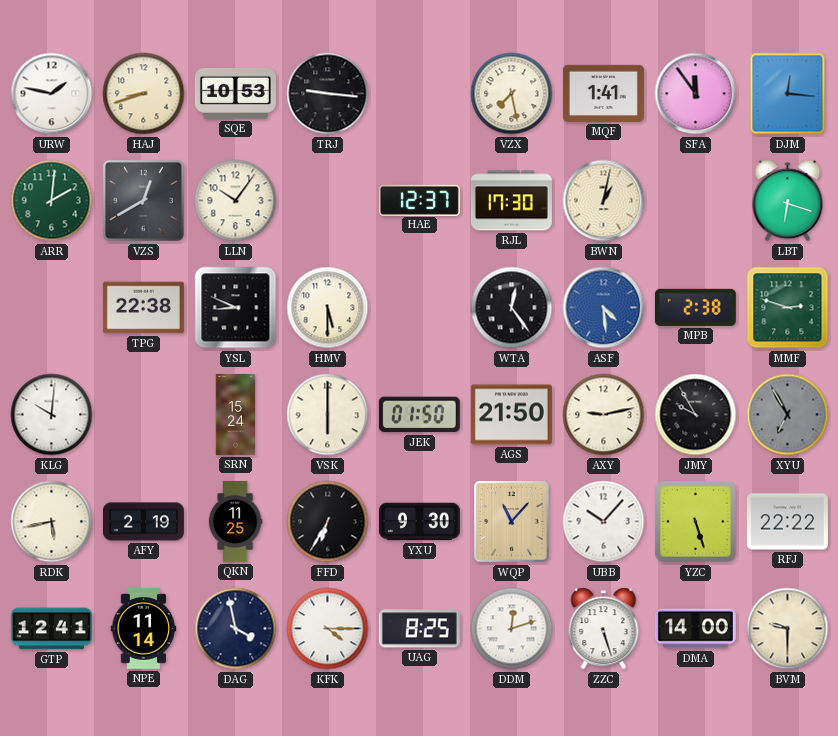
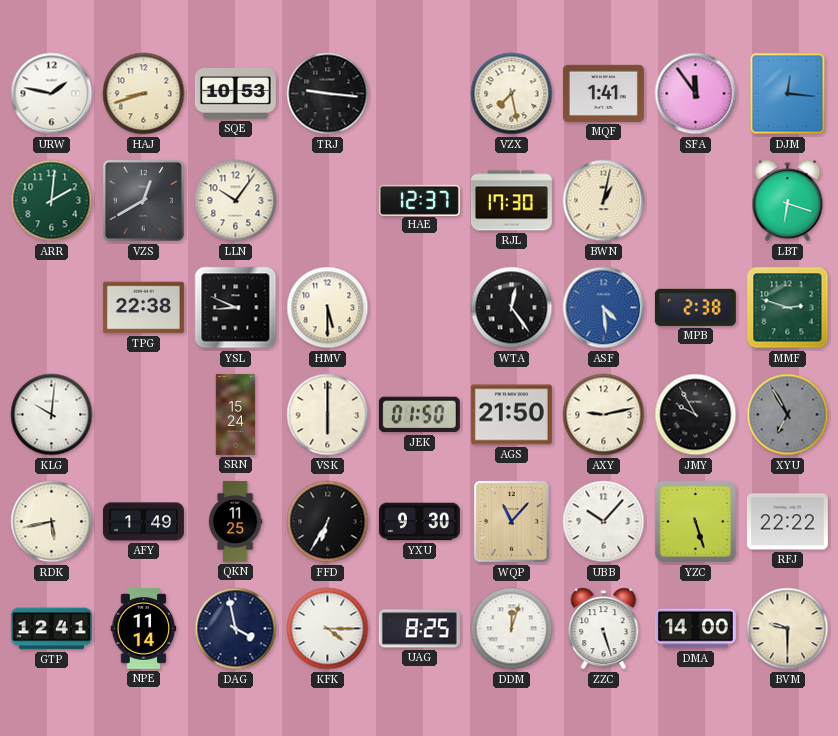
AFY: 2:19 -> 1:49
DDM: 12:12 -> 12:03
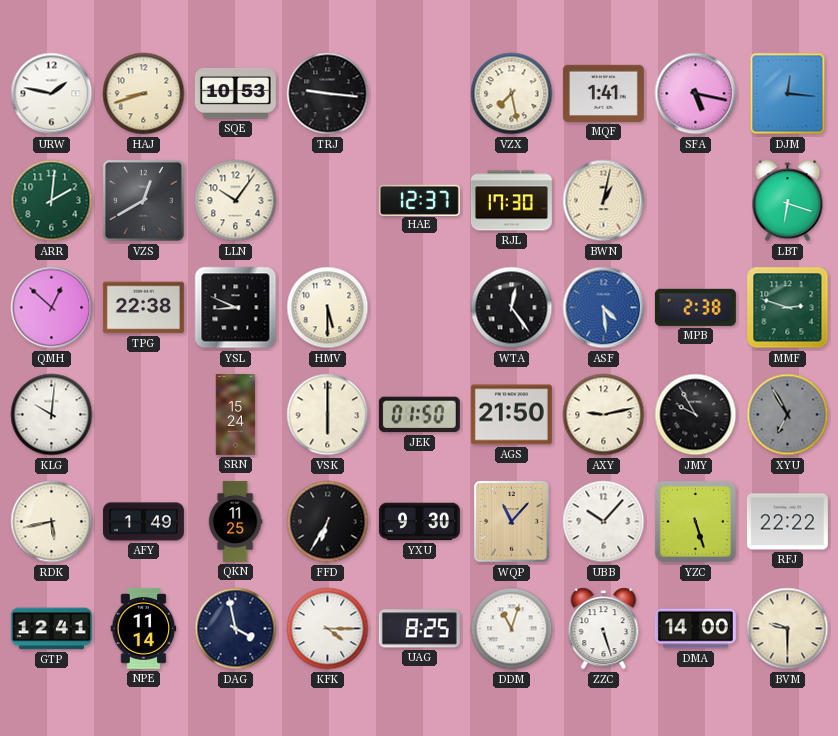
SFA: 11:54 -> 5:17
QMH: none -> 12:52
DDM: 12:03 -> 11:03
